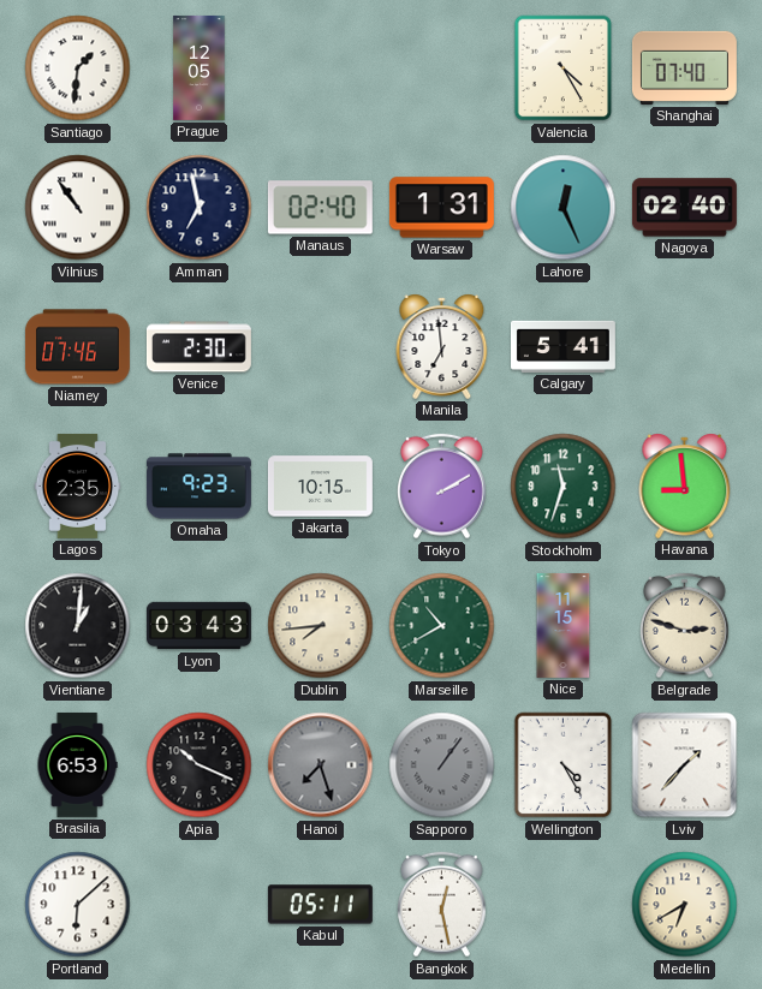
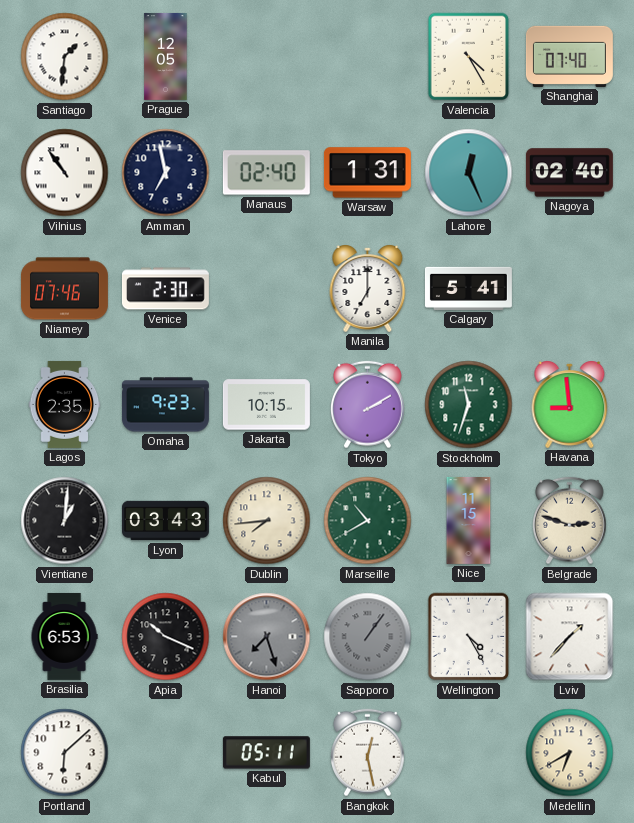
Manila: 6:59 -> 7:00
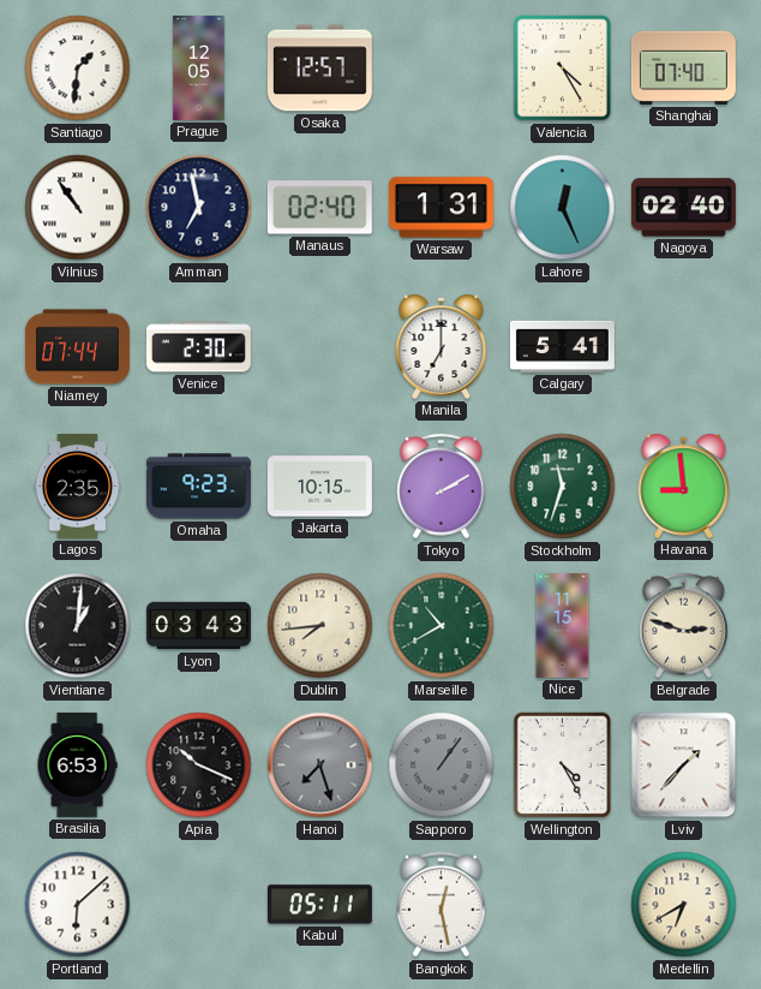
Osaka: none -> 12:57
Niamey: 07:46 -> 07:44
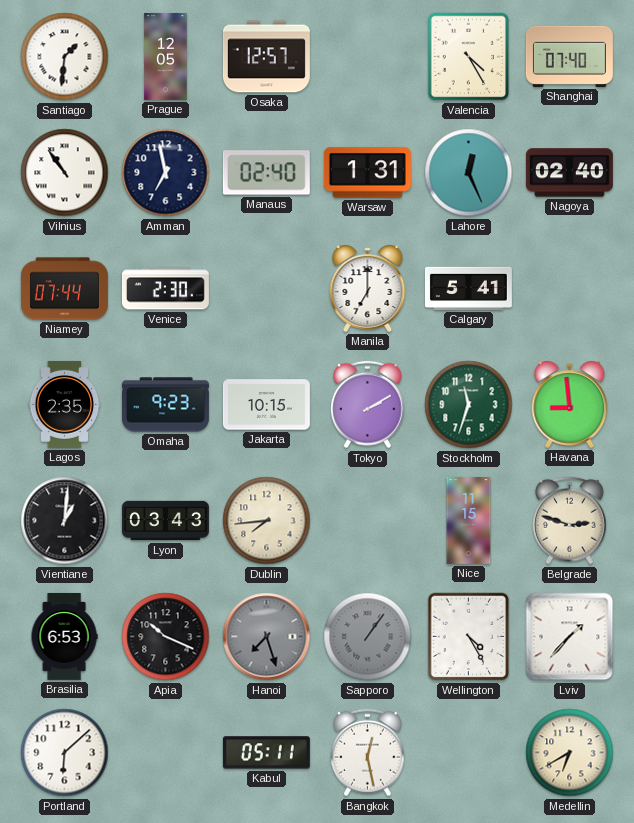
Marseille: 10:40 -> none
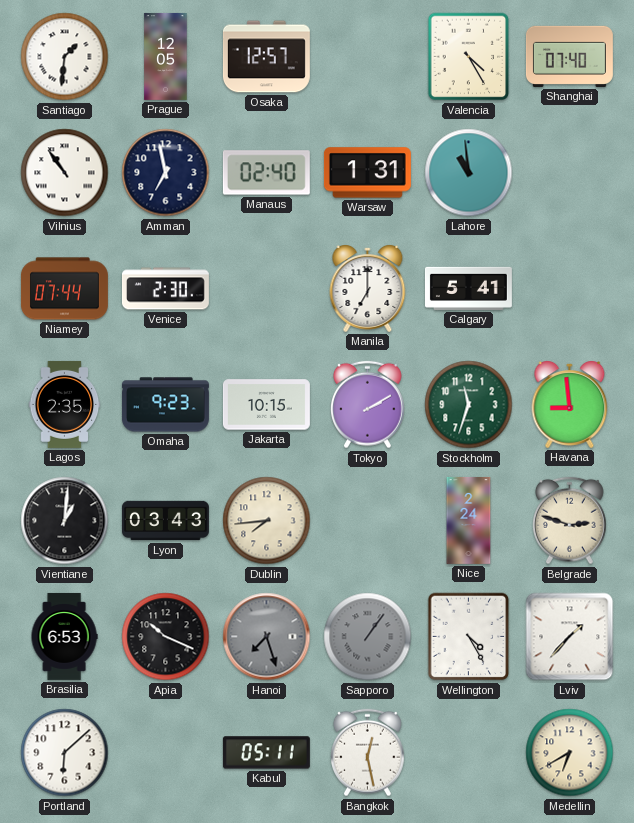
Lahore: 12:26 -> 10:59
Nagoya: 02:40 -> none
Nice: 11:15 -> 2:24
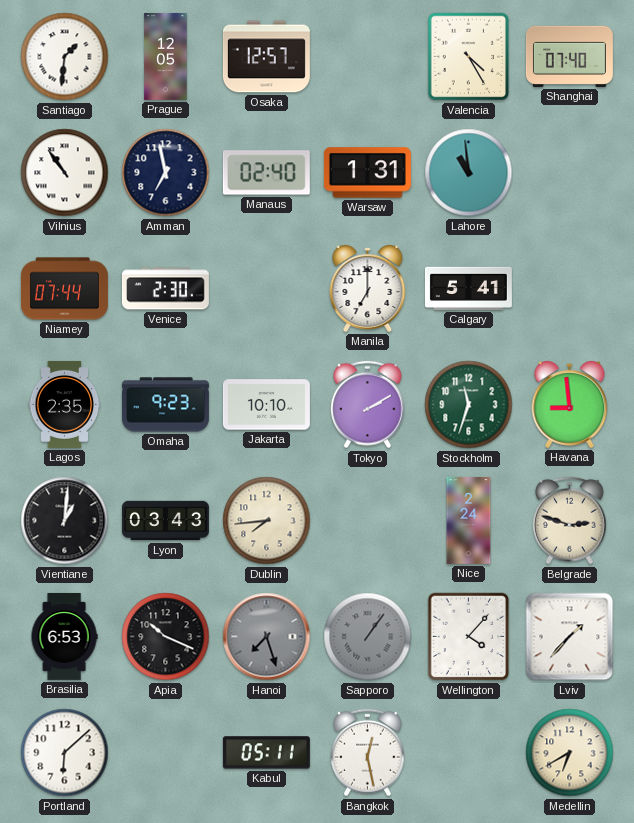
Jakarta: 10:15 -> 10:10
Wellington: 4:25 -> 4:07
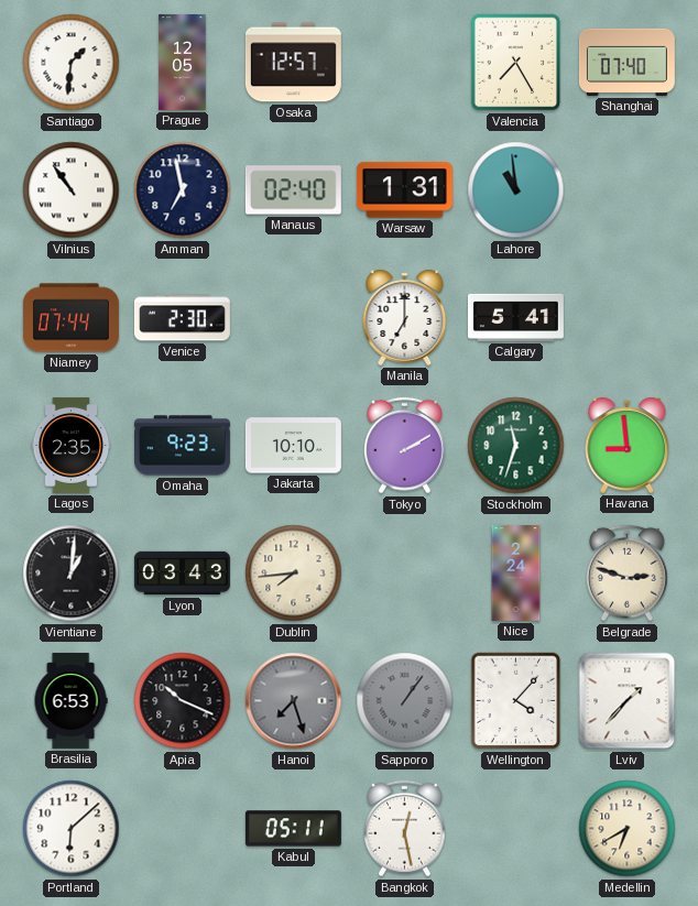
Valencia: 4:25 -> 7:25
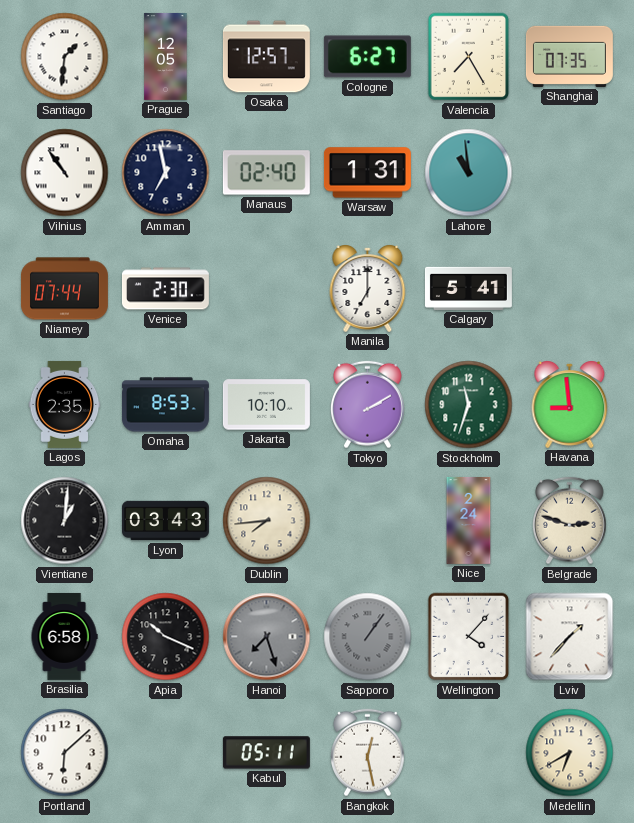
Cologne: none -> 6:27
Shanghai: 07:40 -> 07:35
Omaha: 9:23 -> 8:53
Brasilia: 6:53 -> 6:58
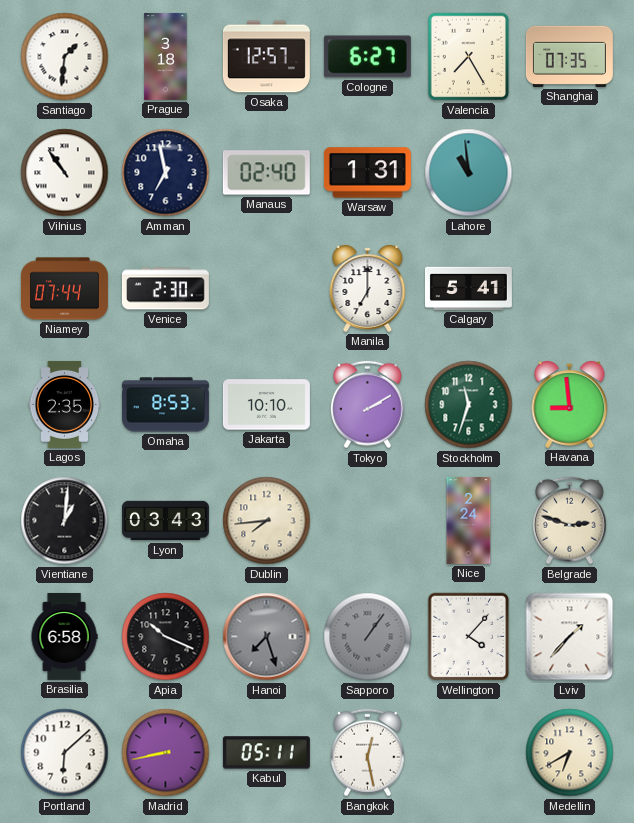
Prague: 12:05 -> 3:18
Madrid: none -> 8:43
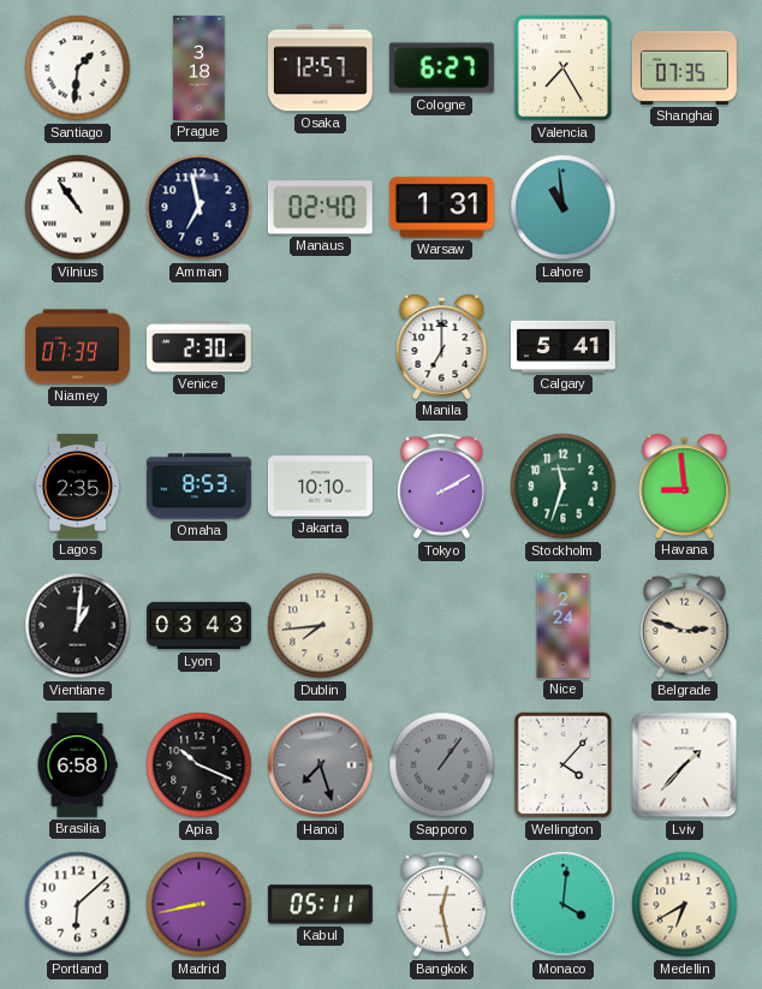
Niamey: 07:44 -> 07:39
Monaco: none -> 4:01
